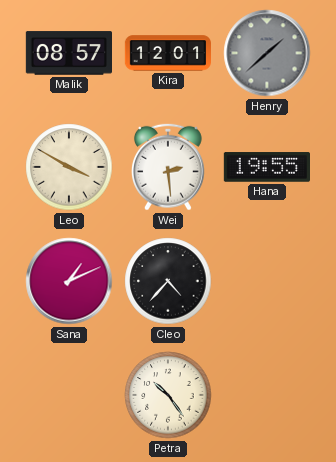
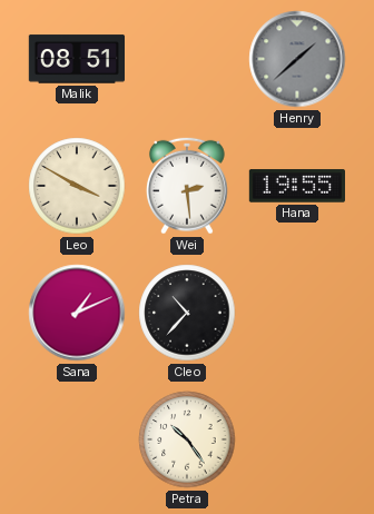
Malik: 08:57 -> 08:51
Kira: 12:01 -> none
Cleo: 4:37 -> 10:37
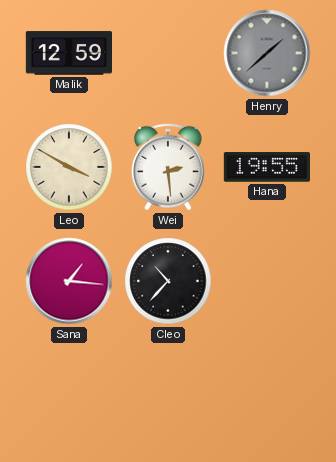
Malik: 08:51 -> 12:59
Sana: 1:11 -> 1:16
Petra: 10:24 -> none
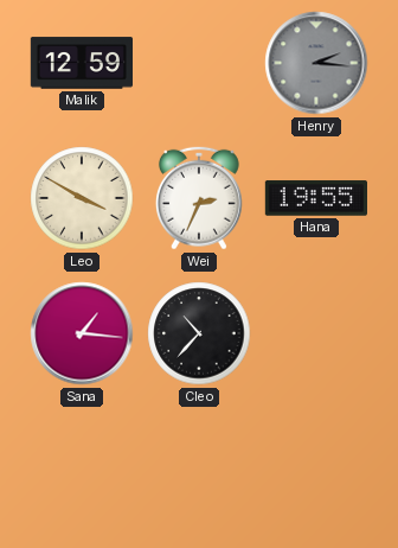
Henry: 1:38 -> 2:16
Wei: 2:29 -> 2:34
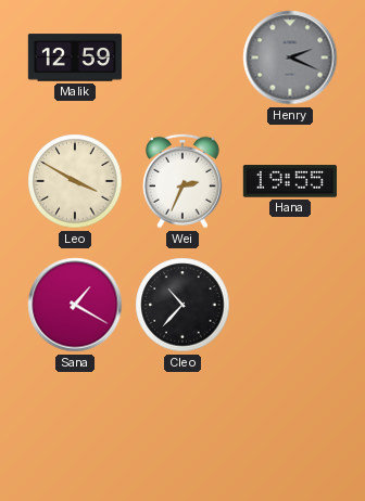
Henry: 2:16 -> 2:19
Sana: 1:16 -> 1:20
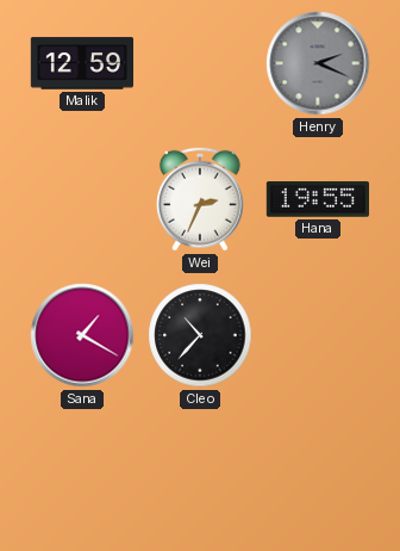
Leo: 3:50 -> none
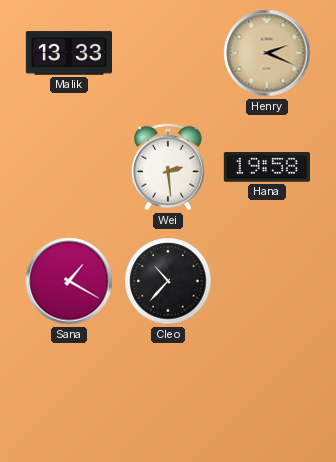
Malik: 12:59 -> 13:33
Henry dial: grey -> champagne
Wei: 2:34 -> 2:29
Hana: 19:55 -> 19:58
